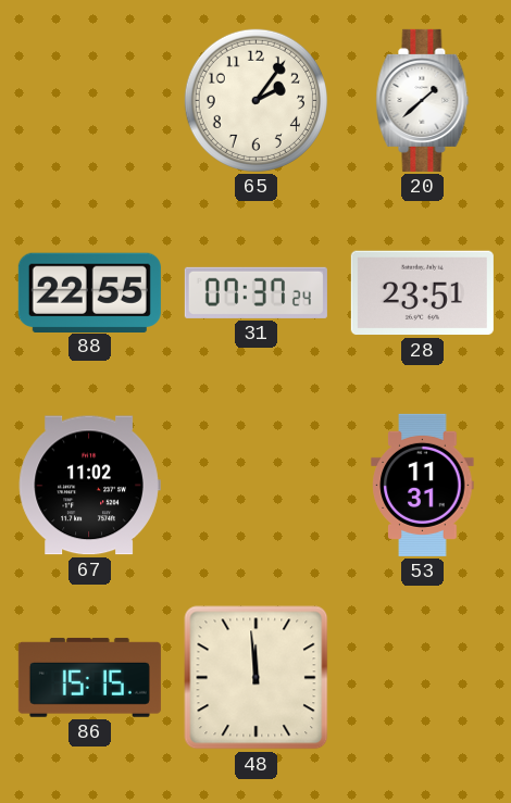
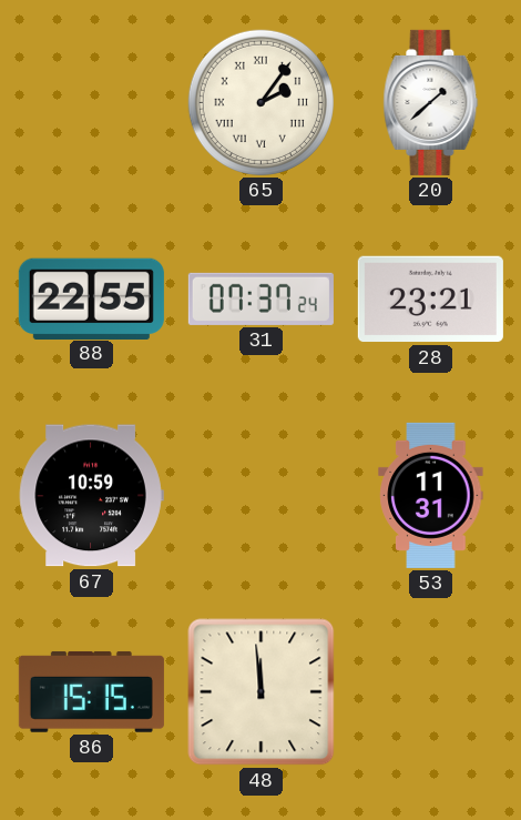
65 numerals: Arabic -> Roman
28: 23:51 -> 23:21
67: 11:02 -> 10:59
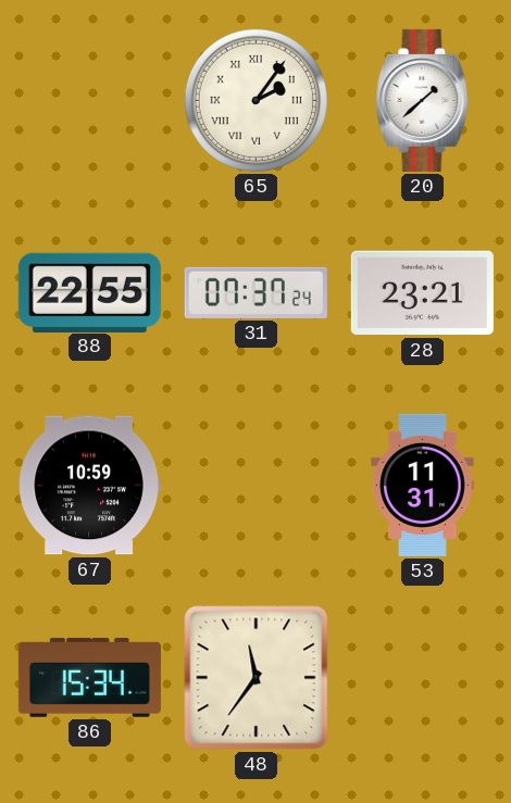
86: 15:15 -> 15:34
48: 11:59 -> 11:36
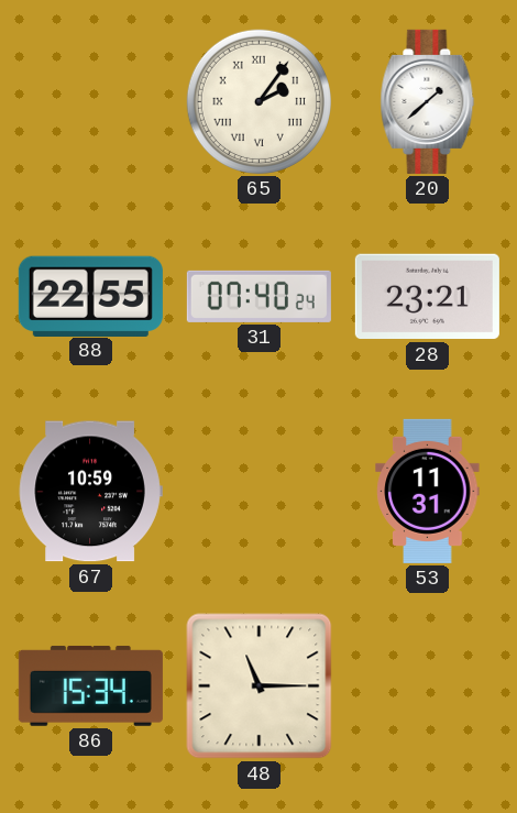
31: 07:37 -> 07:40
48: 11:36 -> 11:15
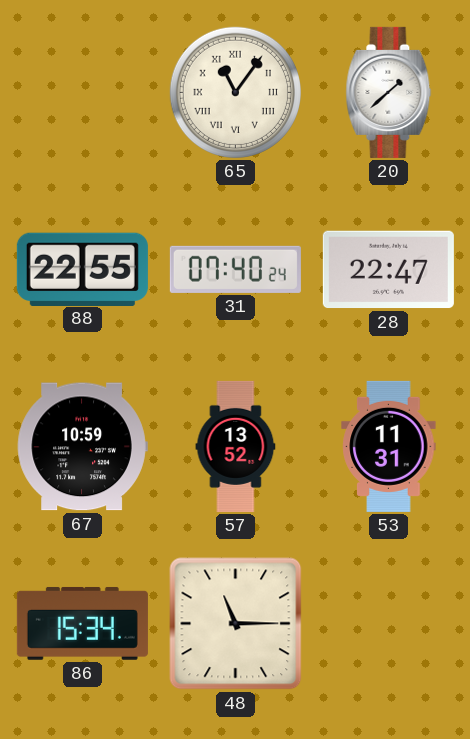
65: 2:06 -> 11:06
28: 23:21 -> 22:47
57: none -> 13:52
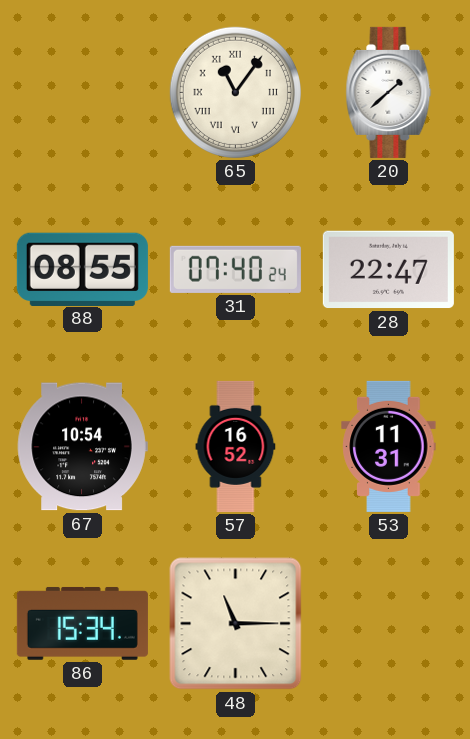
88: 22:55 -> 08:55
67: 10:59 -> 10:54
57: 13:52 -> 16:52
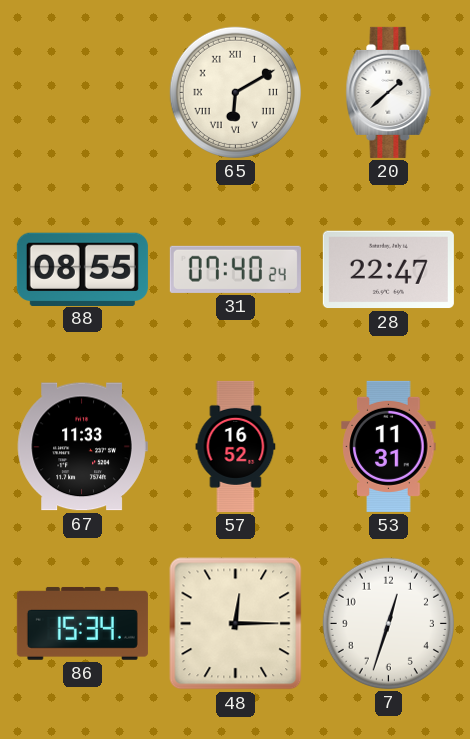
65: 11:06 -> 6:10
67: 10:54 -> 11:33
48: 11:15 -> 12:15
7: none -> 12:33
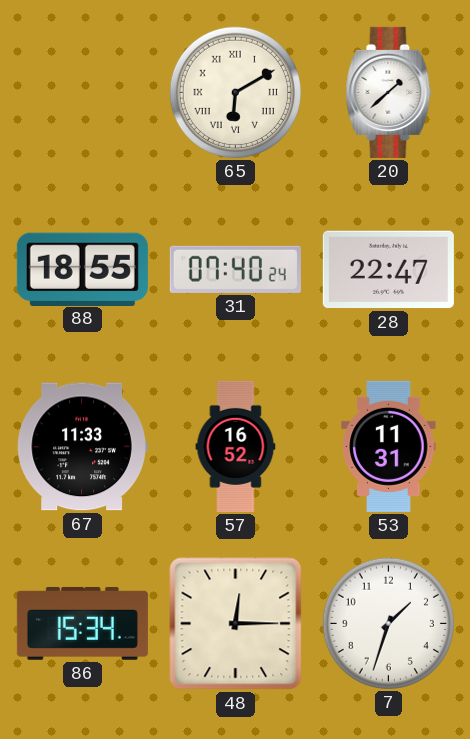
88: 08:55 -> 18:55
7: 12:33 -> 1:33
